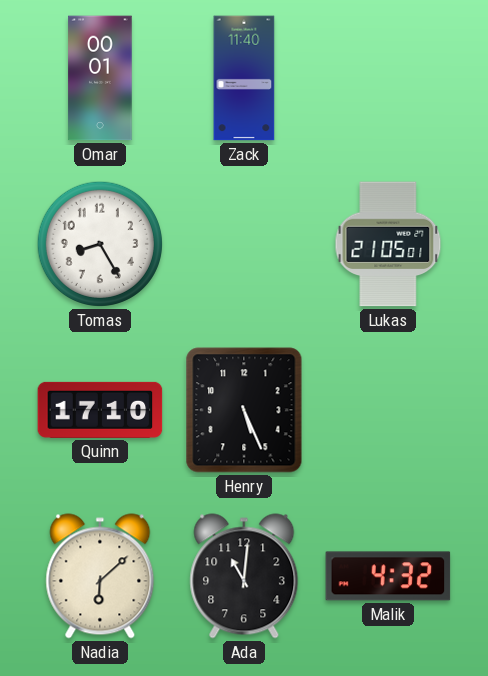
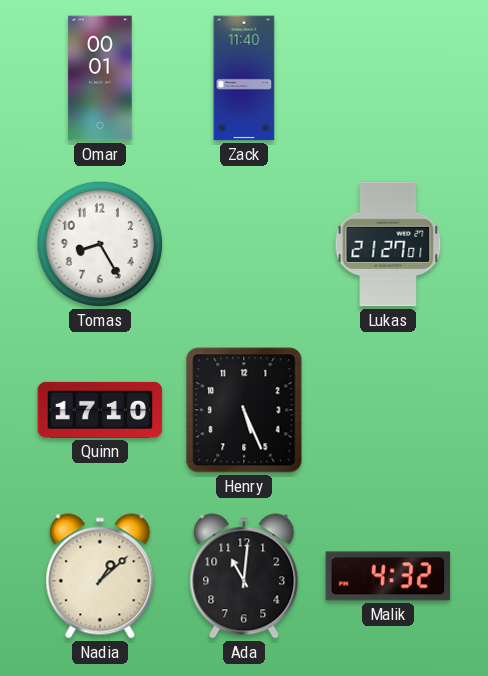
Lukas: 21:05 -> 21:27
Nadia: 6:08 -> 1:08
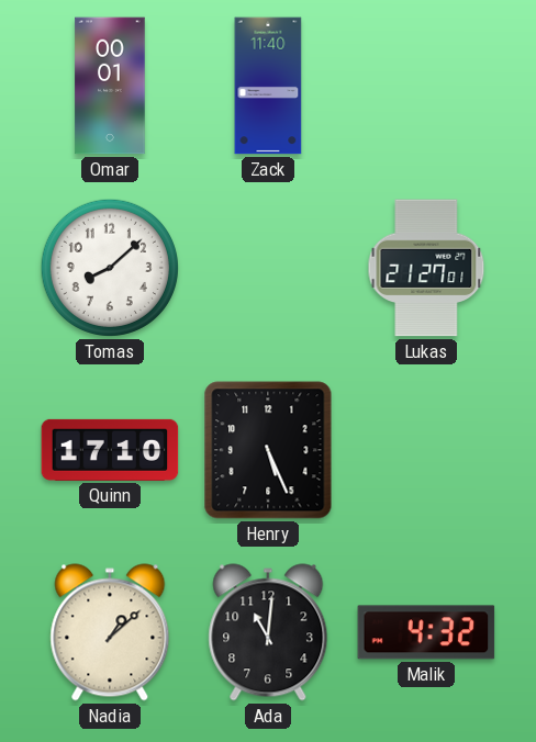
Tomas: 8:25 -> 8:08
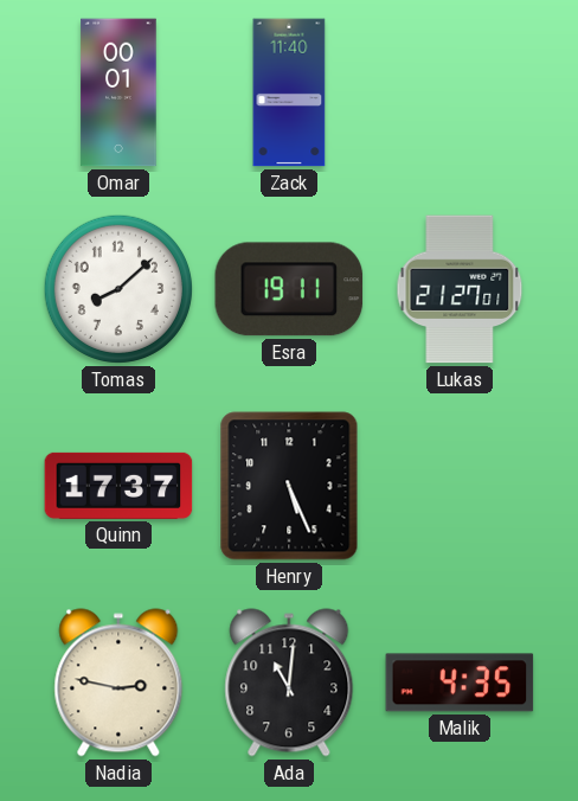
Esra: none -> 19:11
Quinn: 17:10 -> 17:37
Nadia: 1:08 -> 2:47
Malik: 4:32 -> 4:35
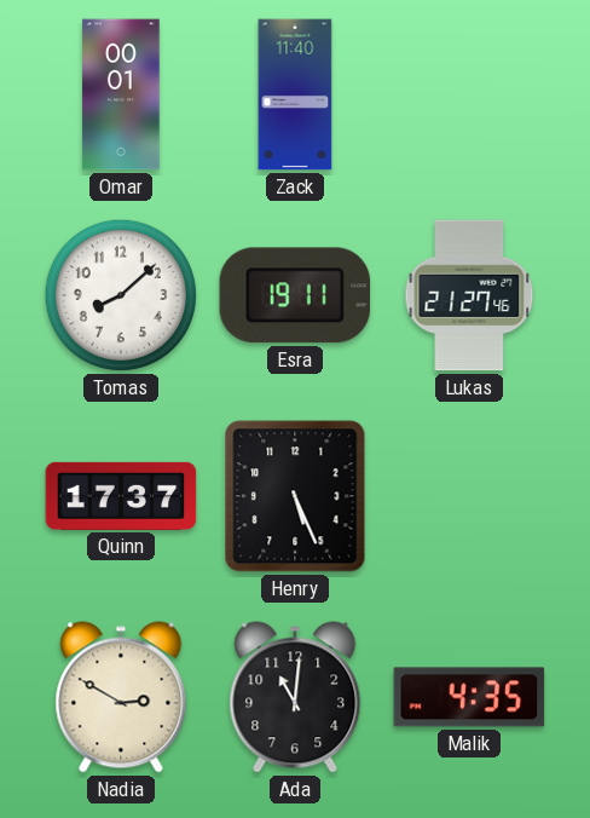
Lukas: 21:27:01 -> 21:27:46
Nadia: 2:47 -> 2:50
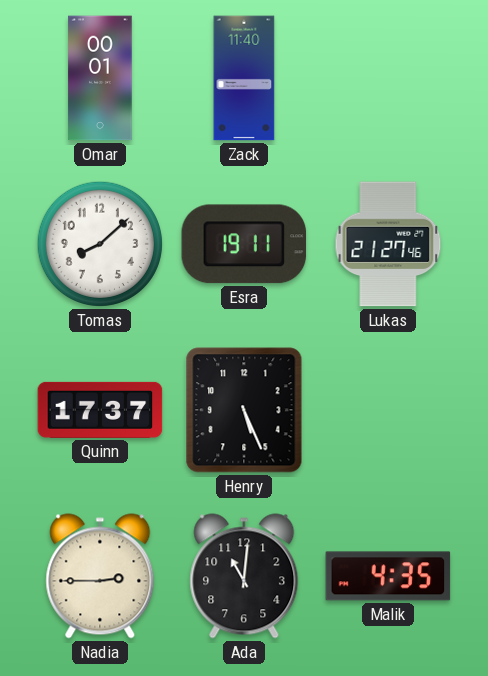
Nadia: 2:50 -> 2:45
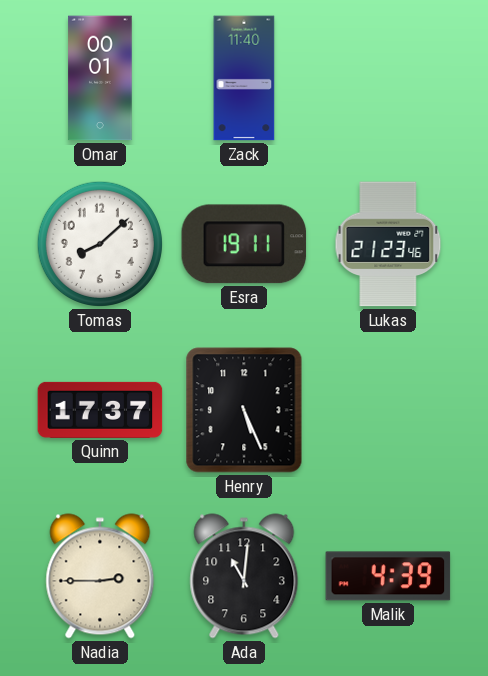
Lukas: 21:27 -> 21:23
Malik: 4:35 -> 4:39
